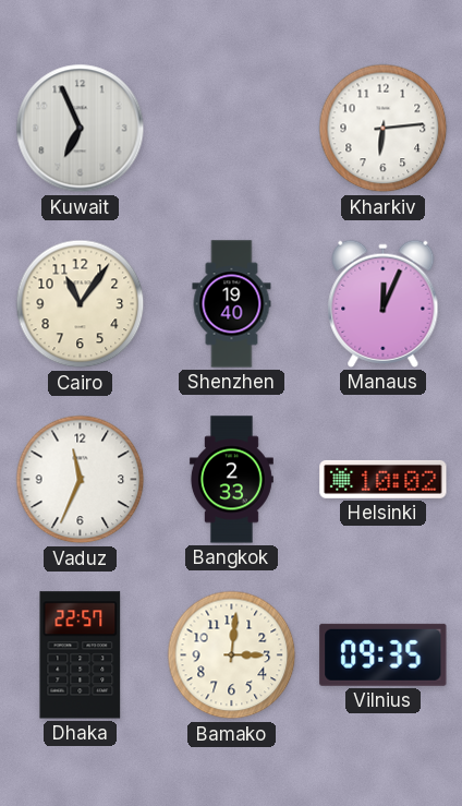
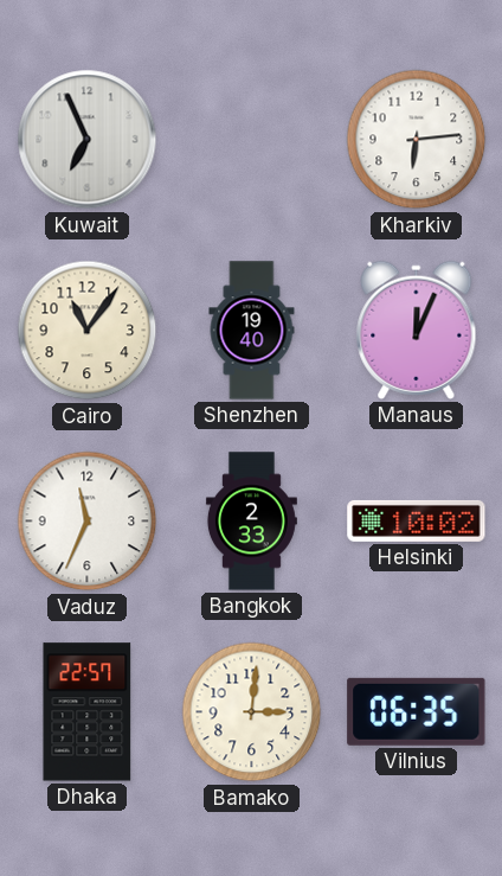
Vilnius: 09:35 -> 06:35
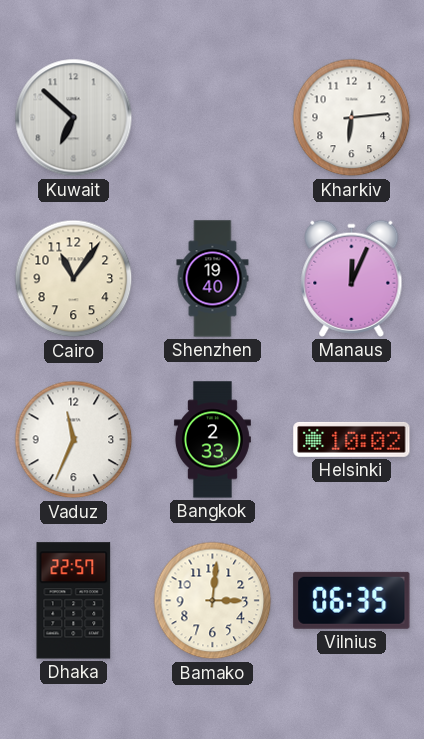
Kuwait: 6:56 -> 6:52
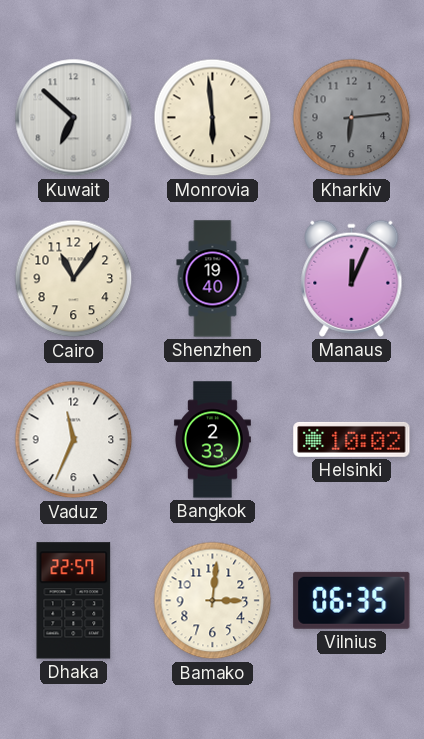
Monrovia: none -> 5:59
Kharkiv dial: white -> grey
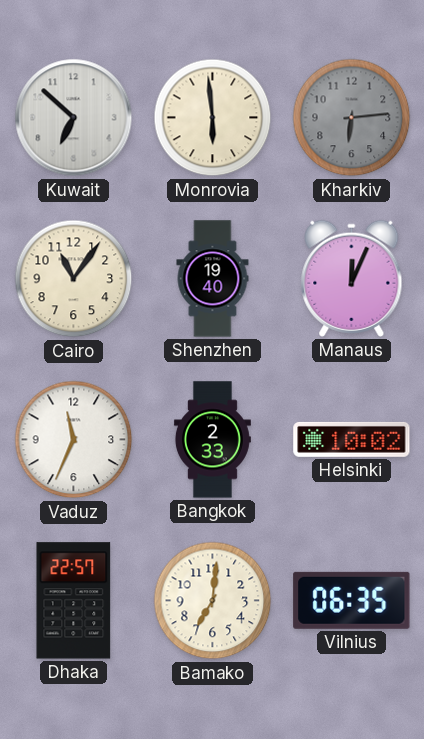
Bamako: 3:01 -> 7:01
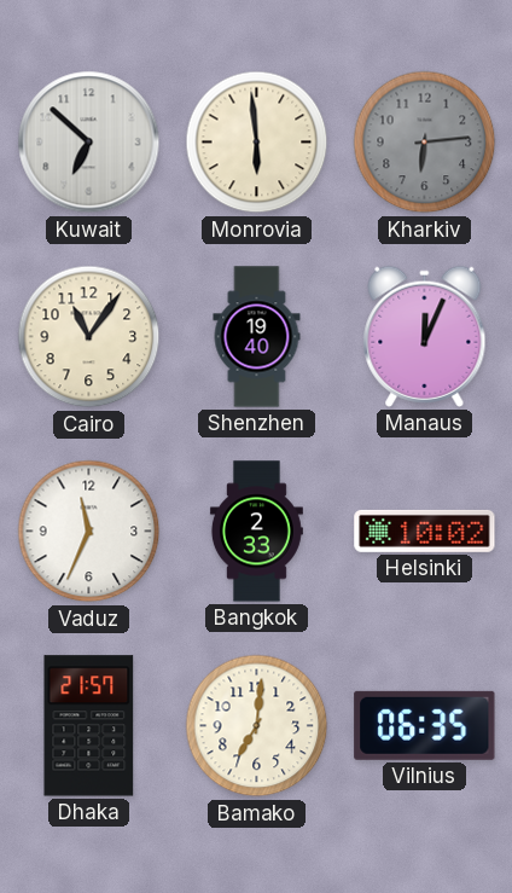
Dhaka: 22:57 -> 21:57
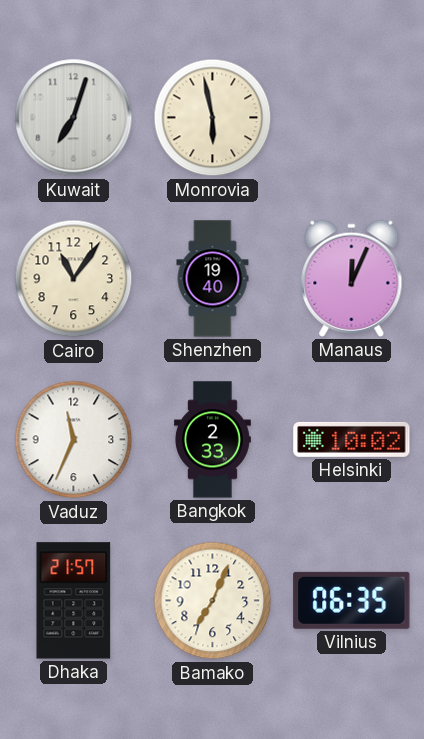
Kuwait: 6:52 -> 7:03
Monrovia: 5:59 -> 5:58
Kharkiv: 6:14 -> none
Bamako: 7:01 -> 7:04
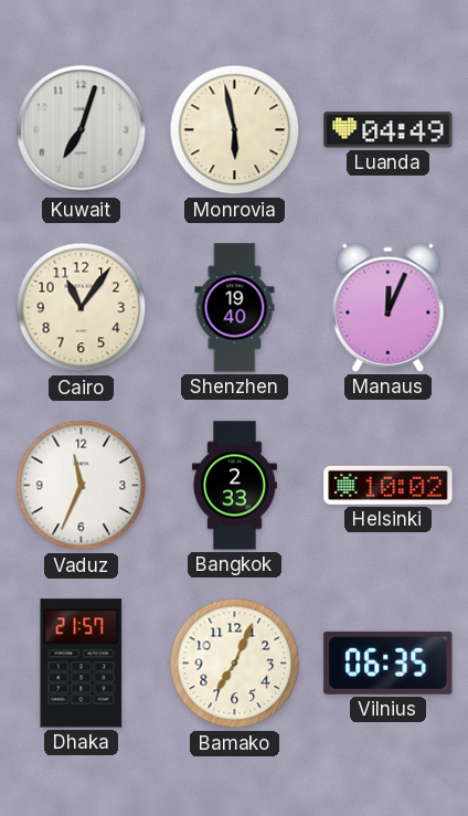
Luanda: none -> 04:49
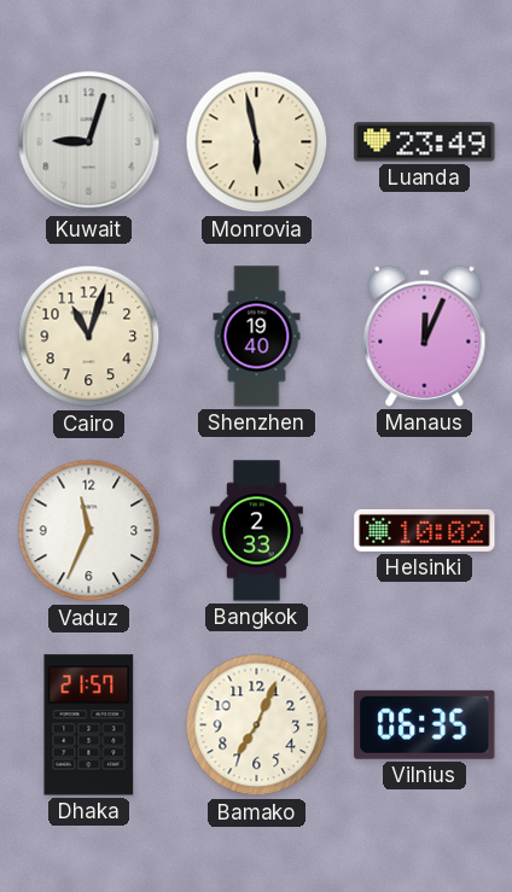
Kuwait: 7:03 -> 9:03
Luanda: 04:49 -> 23:49
Cairo: 11:06 -> 11:03
